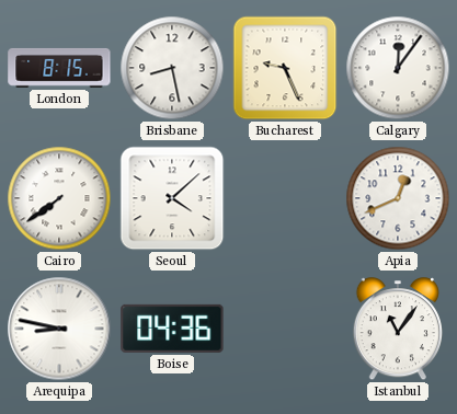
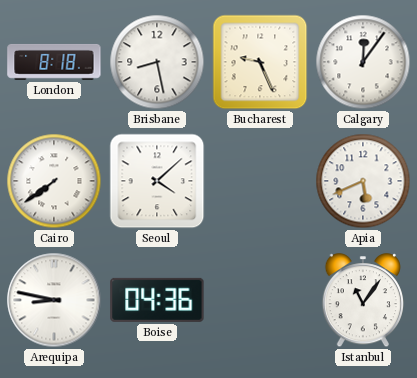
London: 8:15 -> 8:18
Apia: 12:41 -> 5:41
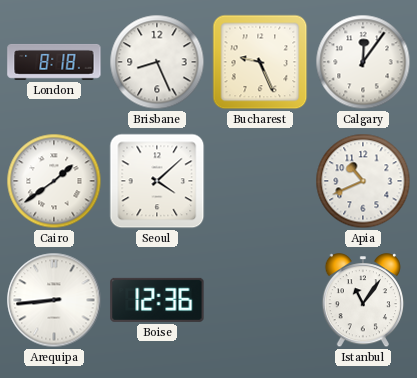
Brisbane: 8:28 -> 8:26
Cairo: 7:39 -> 1:39
Apia: 5:41 -> 10:41
Arequipa: 8:47 -> 8:44
Boise: 04:36 -> 12:36
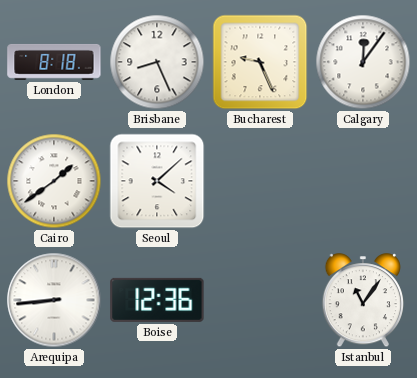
Apia: 10:41 -> none
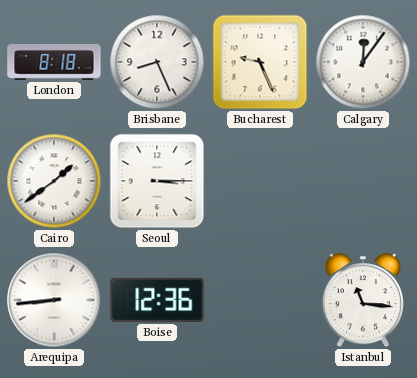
Seoul: 4:08 -> 3:15
Istanbul: 11:06 -> 11:16
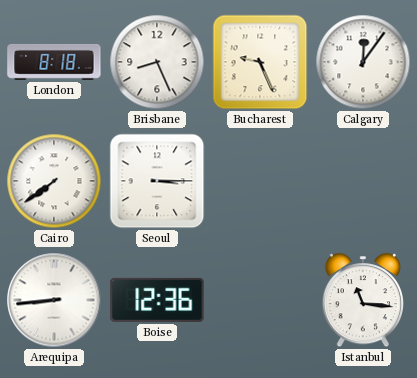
Cairo: 1:39 -> 7:39
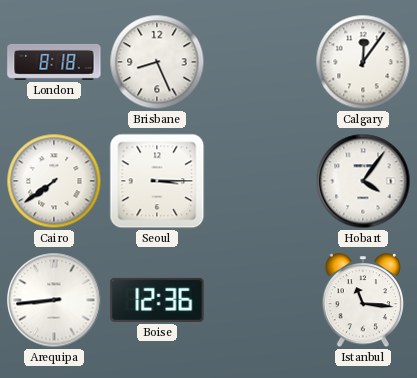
Bucharest: 9:26 -> none
Hobart: none -> 4:06
